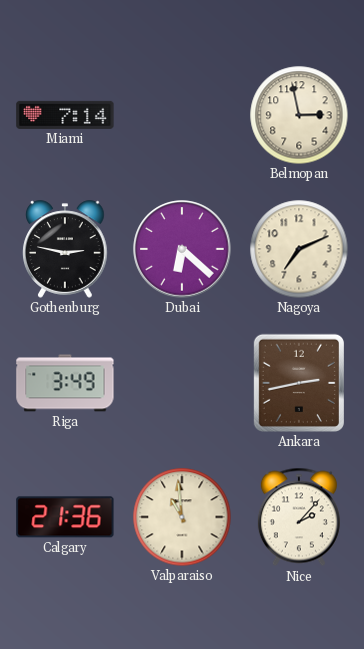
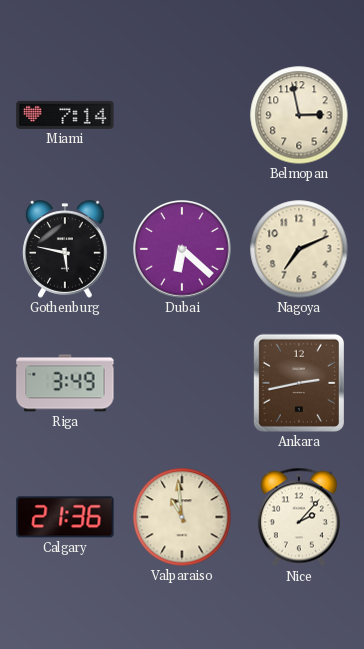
Gothenburg: 2:47 -> 5:47
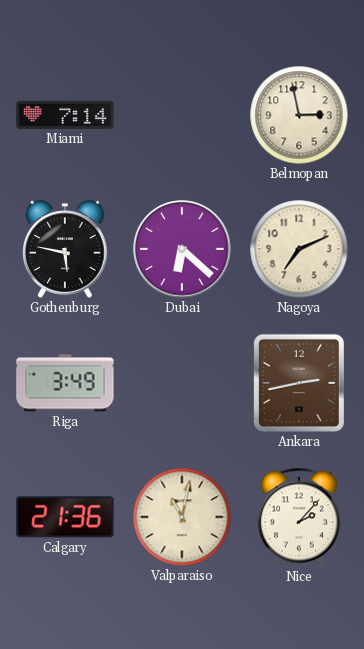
Valparaiso: 10:59 -> 11:02
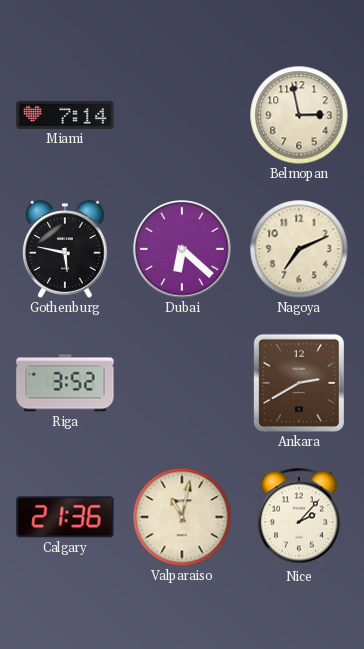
Riga: 3:49 -> 3:52
Ankara: 2:43 -> 2:40
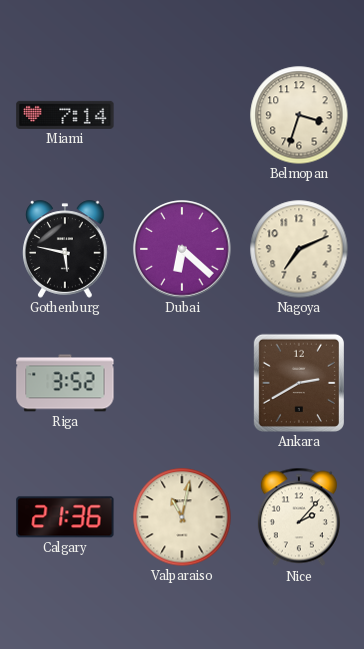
Belmopan: 2:58 -> 3:33
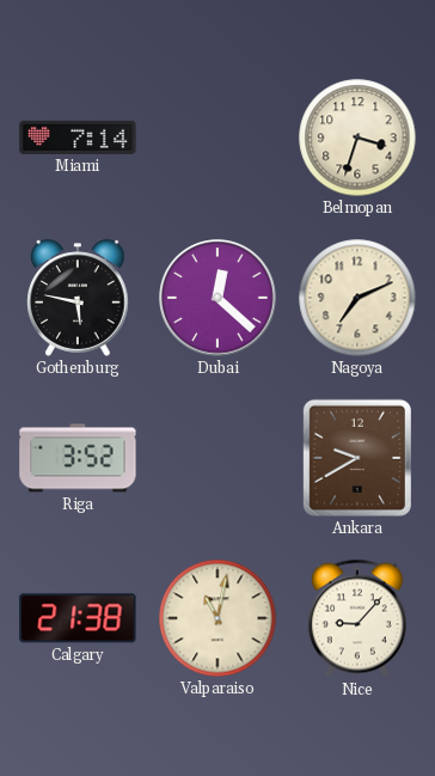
Dubai: 6:22 -> 12:22
Ankara: 2:40 -> 9:40
Calgary: 21:36 -> 21:38
Nice: 2:07 -> 9:07
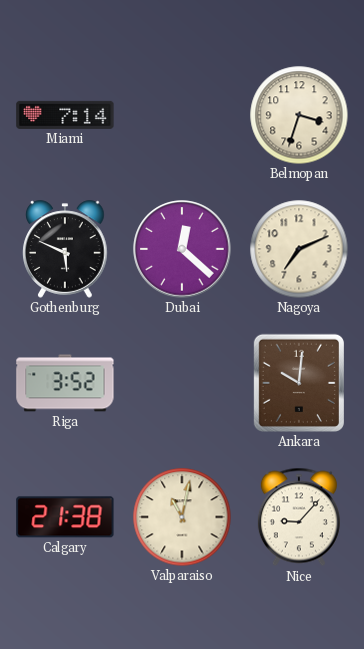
Gothenburg: 5:47 -> 5:49
Ankara: 9:40 -> 10:01
